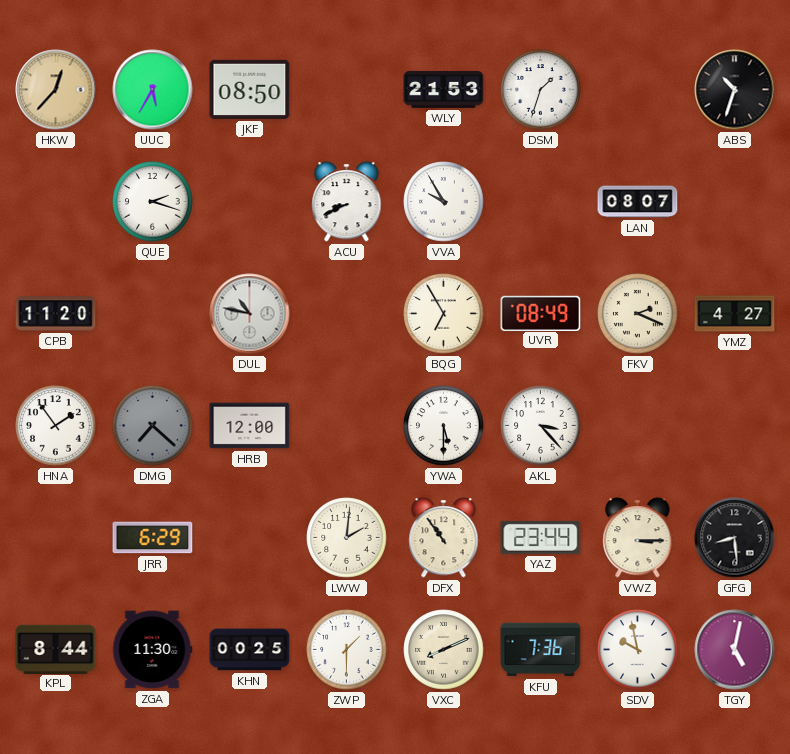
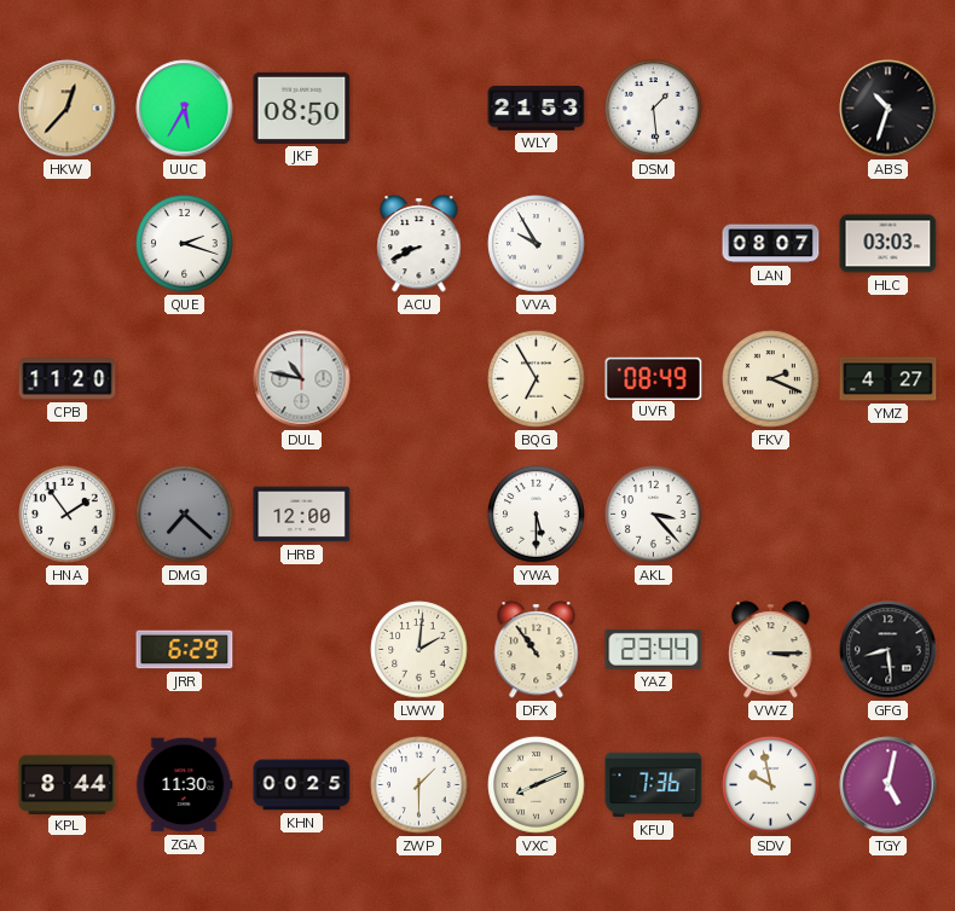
DSM: 1:33 -> 1:29
HLC: none -> 03:03
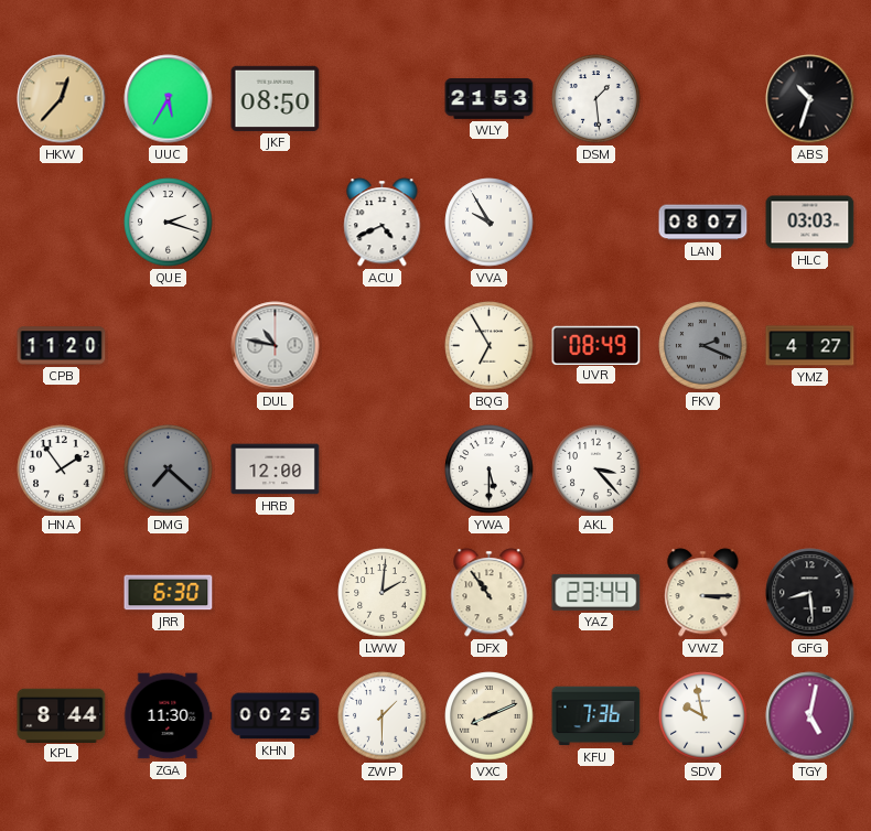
ACU: 8:41 -> 4:41
FKV dial: cream -> grey
JRR: 6:29 -> 6:30
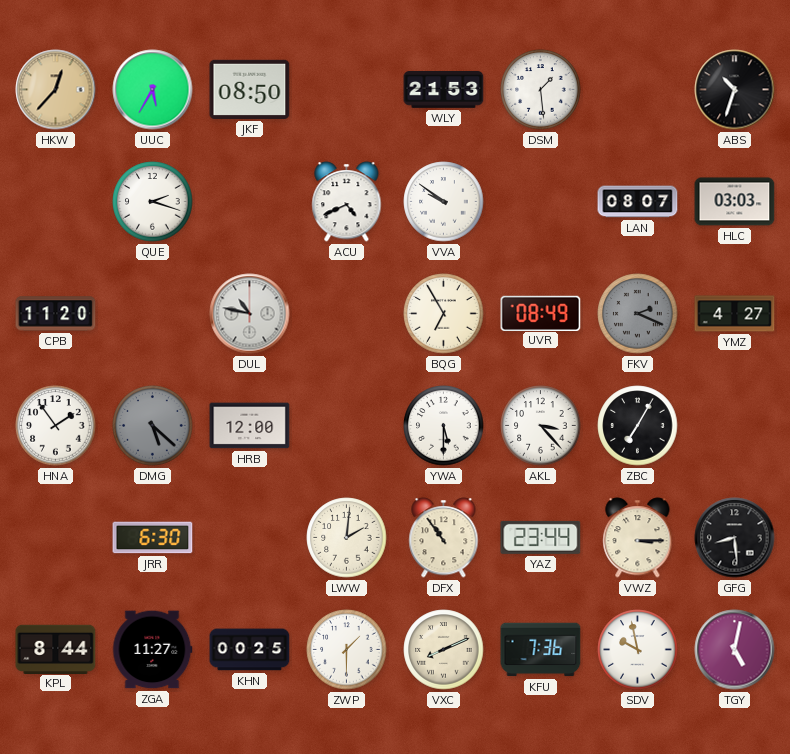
VVA: 9:55 -> 9:51
DMG: 7:22 -> 5:22
ZBC: none -> 7:05
ZGA: 11:30 -> 11:27
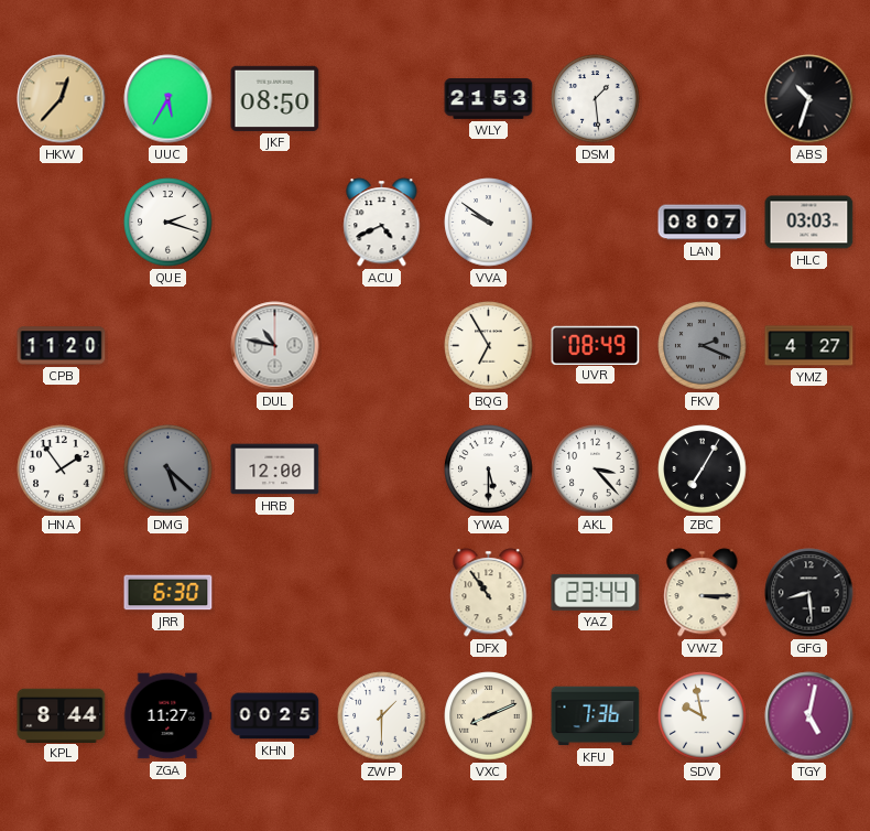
LWW: 2:01 -> none
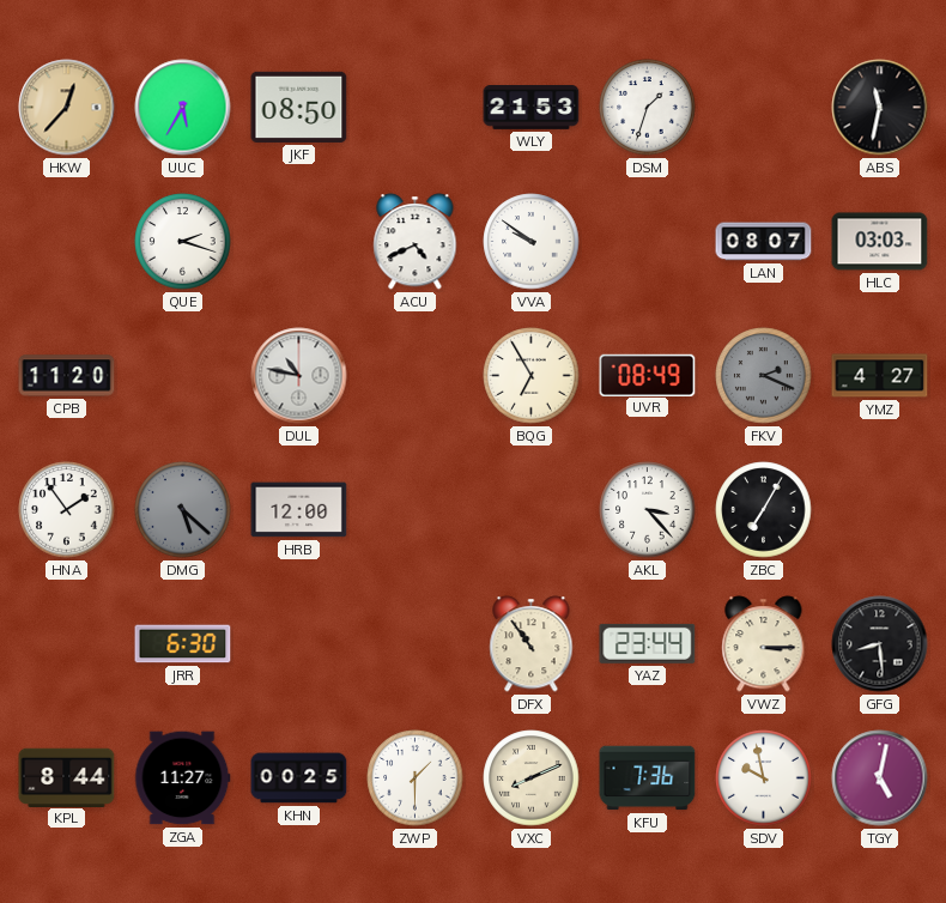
DSM: 1:29 -> 1:33
ABS: 10:33 -> 11:32
YWA: 5:30 -> none
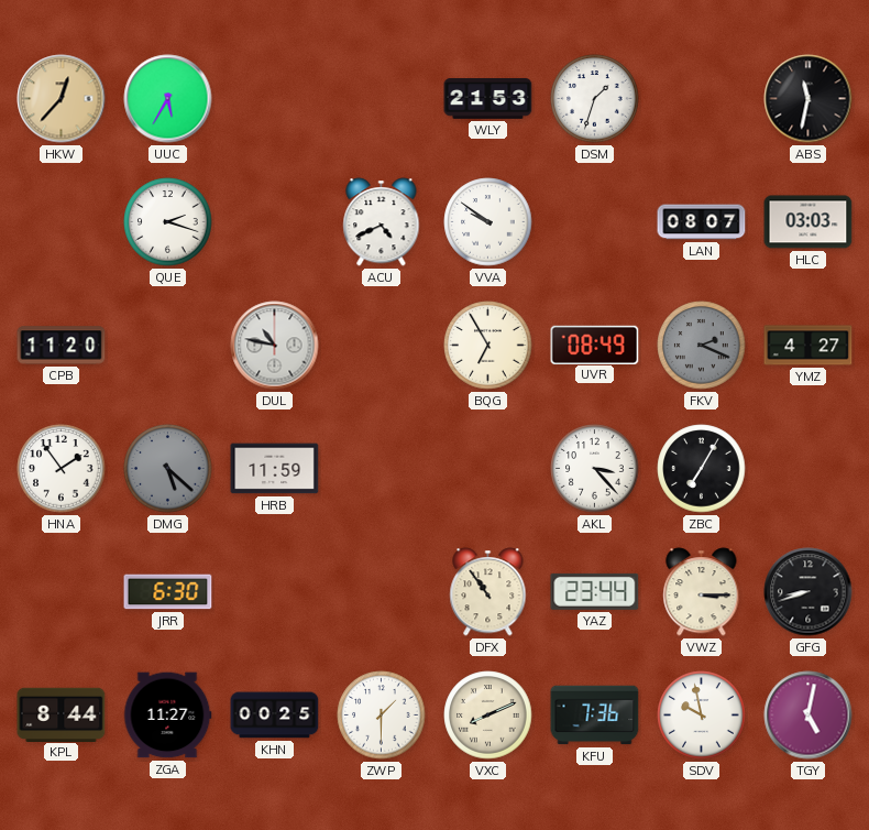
JKF: 08:50 -> none
HRB: 12:00 -> 11:59
GFG: 8:29 -> 8:42
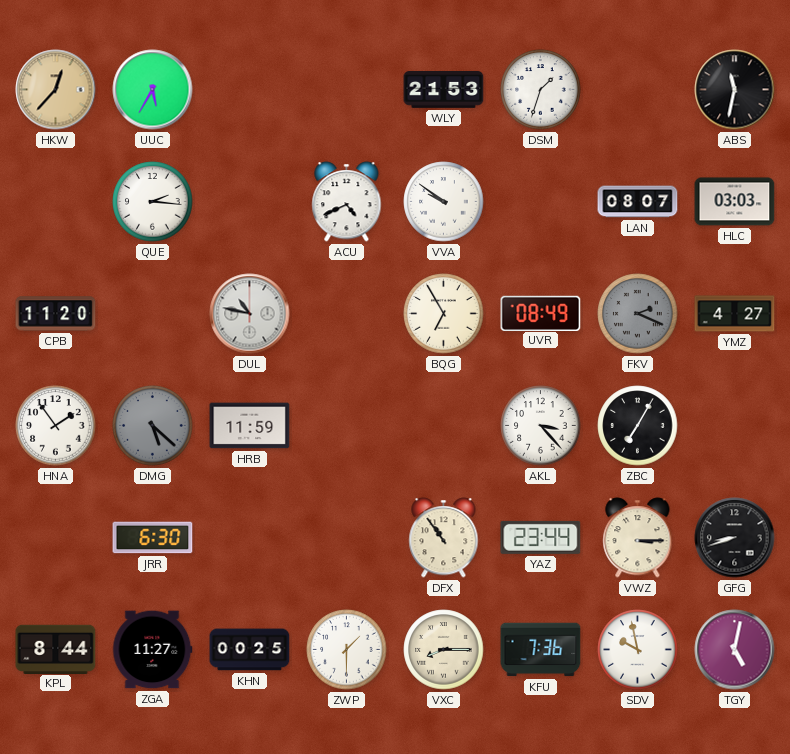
QUE: 2:18 -> 2:16
VXC: 8:11 -> 8:15
